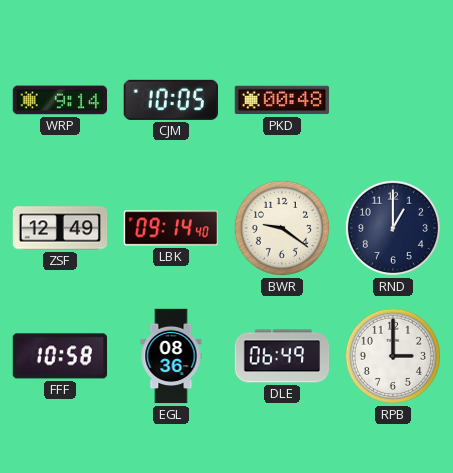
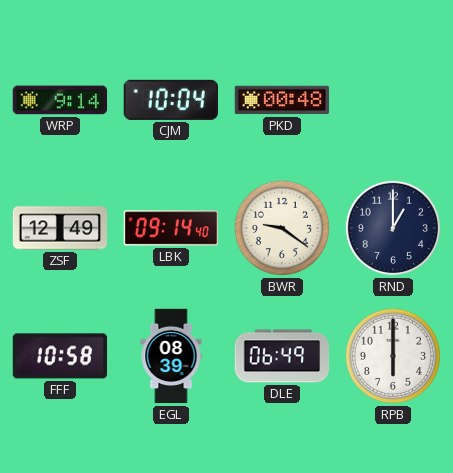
CJM: 10:05 -> 10:04
EGL: 08:36 -> 08:39
RPB: 3:00 -> 6:00
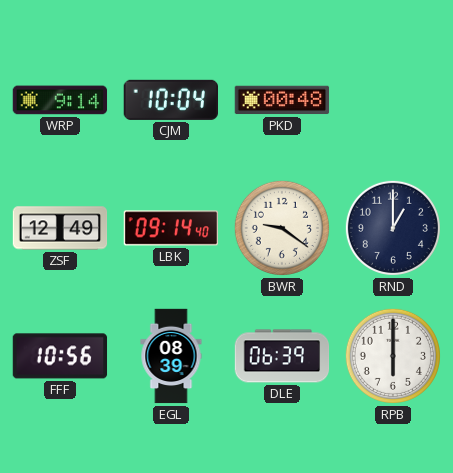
FFF: 10:58 -> 10:56
DLE: 06:49 -> 06:39
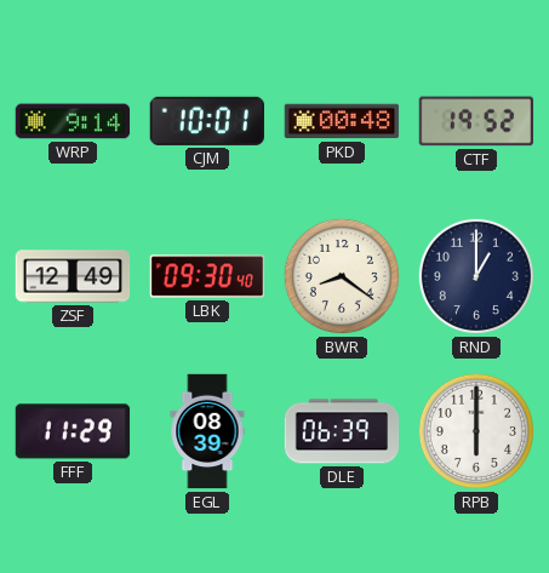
CJM: 10:04 -> 10:01
CTF: none -> 19:52
LBK: 09:14 -> 09:30
BWR: 9:21 -> 8:21
FFF: 10:56 -> 11:29
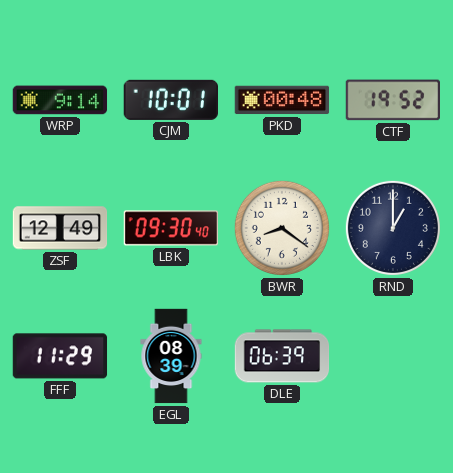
RPB: 6:00 -> none
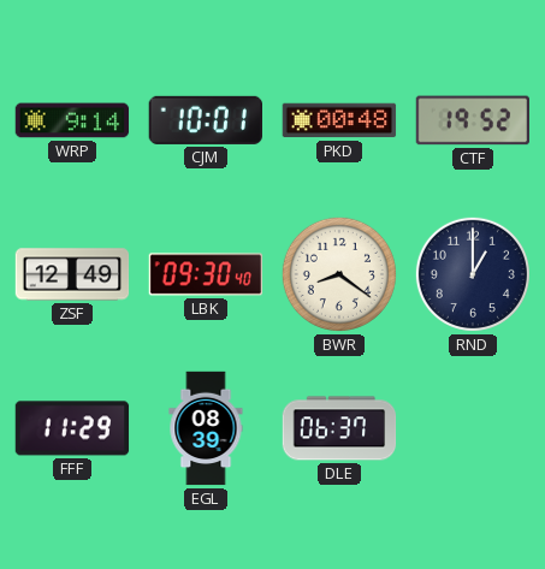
DLE: 06:39 -> 06:37
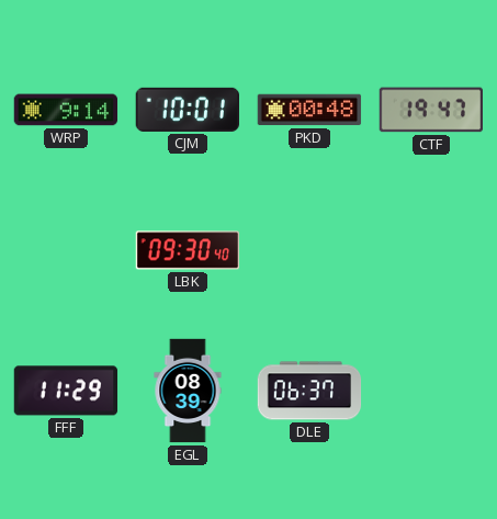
CTF: 19:52 -> 19:47
ZSF: 12:49 -> none
BWR: 8:21 -> none
RND: 1:00 -> none
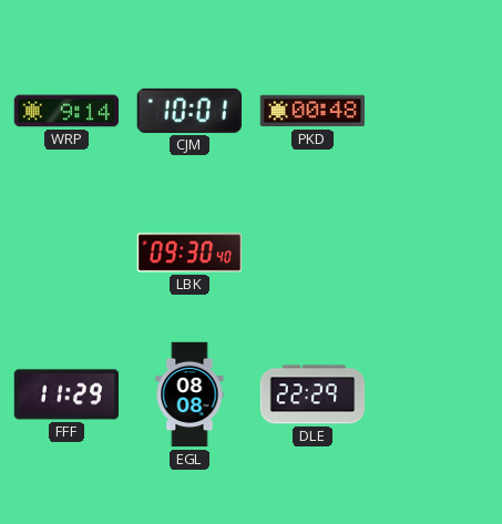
CTF: 19:47 -> none
EGL: 08:39 -> 08:08
DLE: 06:37 -> 22:29
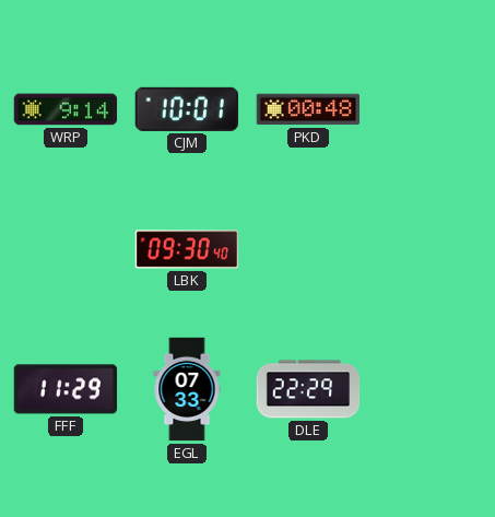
EGL: 08:08 -> 07:33
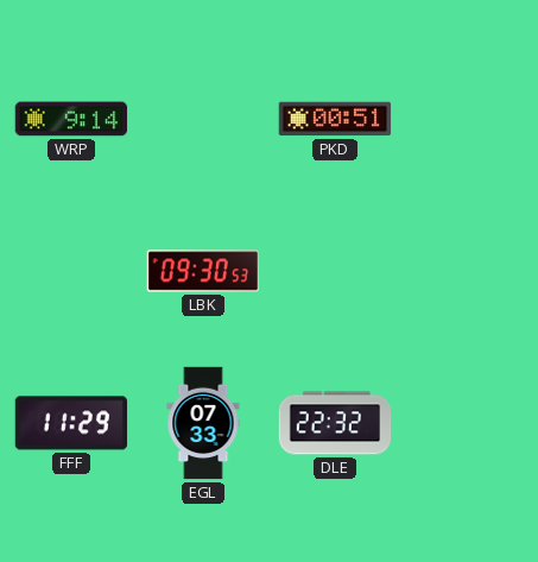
CJM: 10:01 -> none
PKD: 00:48 -> 00:51
LBK: 09:30:40 -> 09:30:53
DLE: 22:29 -> 22:32
